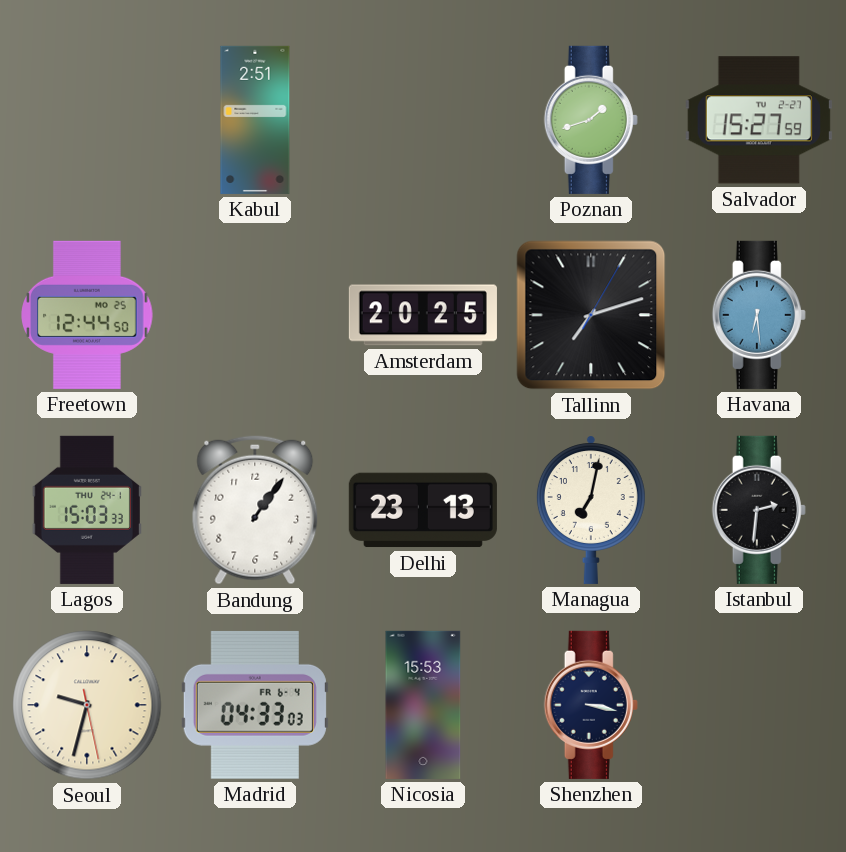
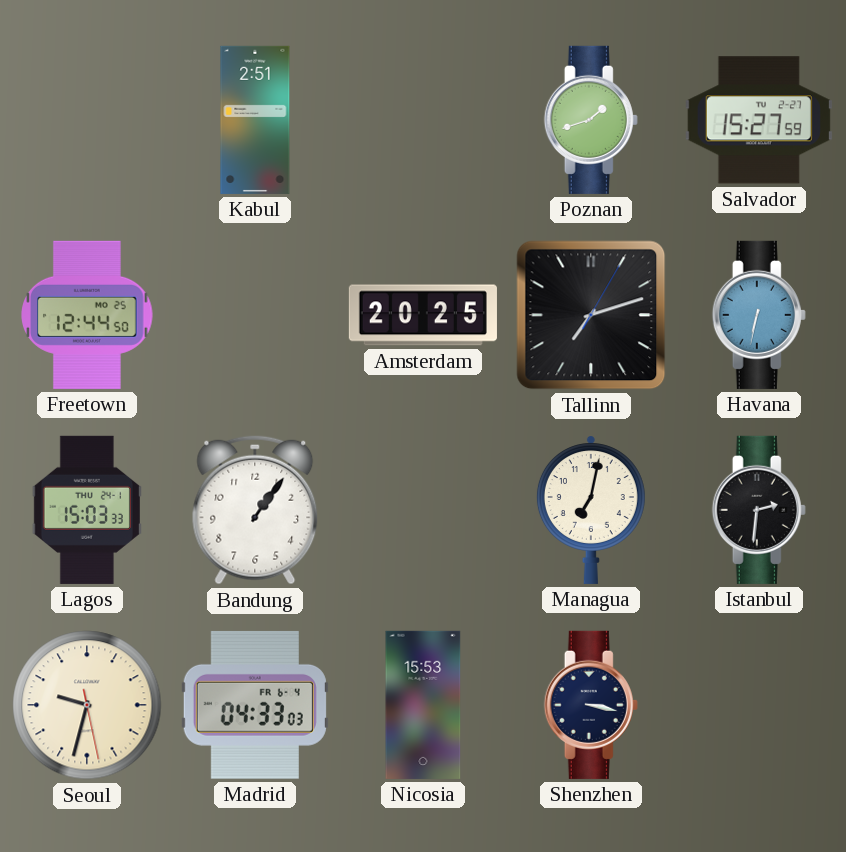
Havana: 6:29 -> 6:32
Delhi: 23:13 -> none
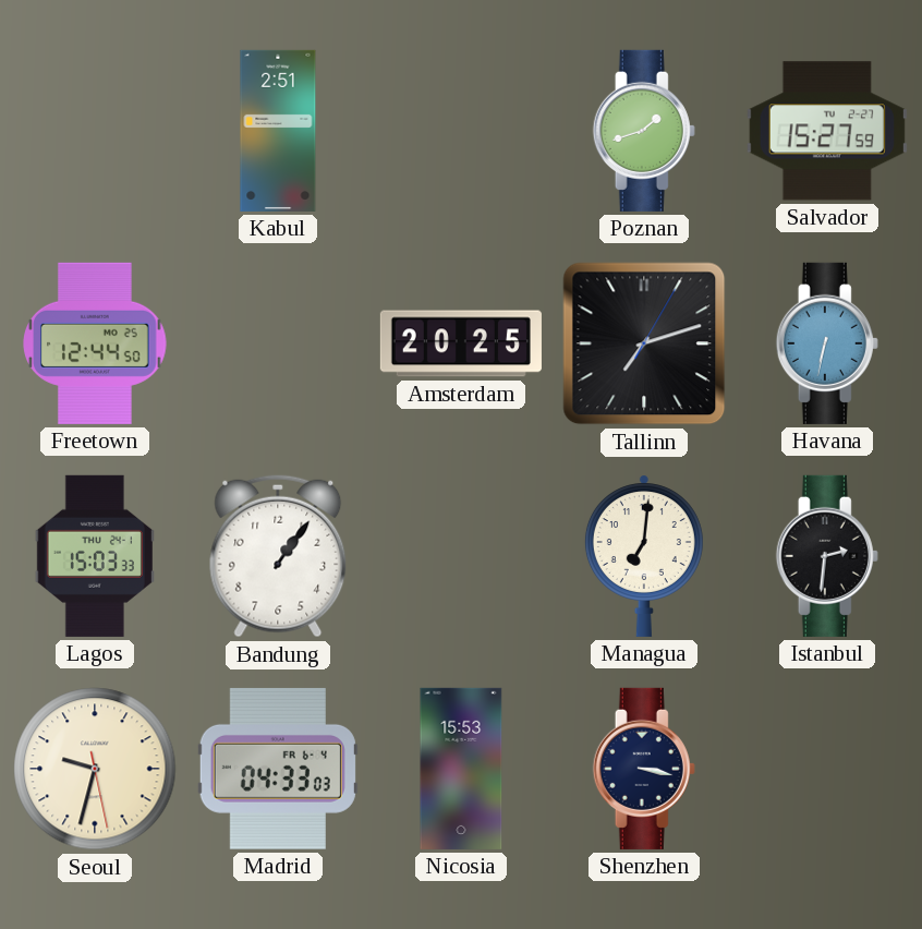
Managua: 7:02 -> 7:01
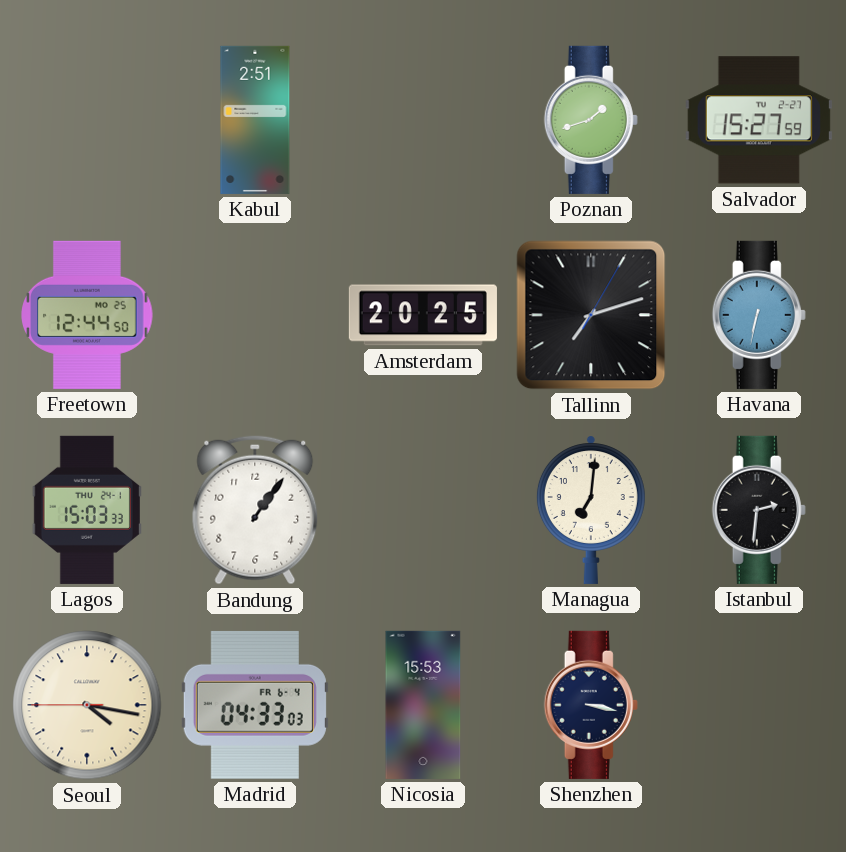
Seoul: 9:32 -> 4:16
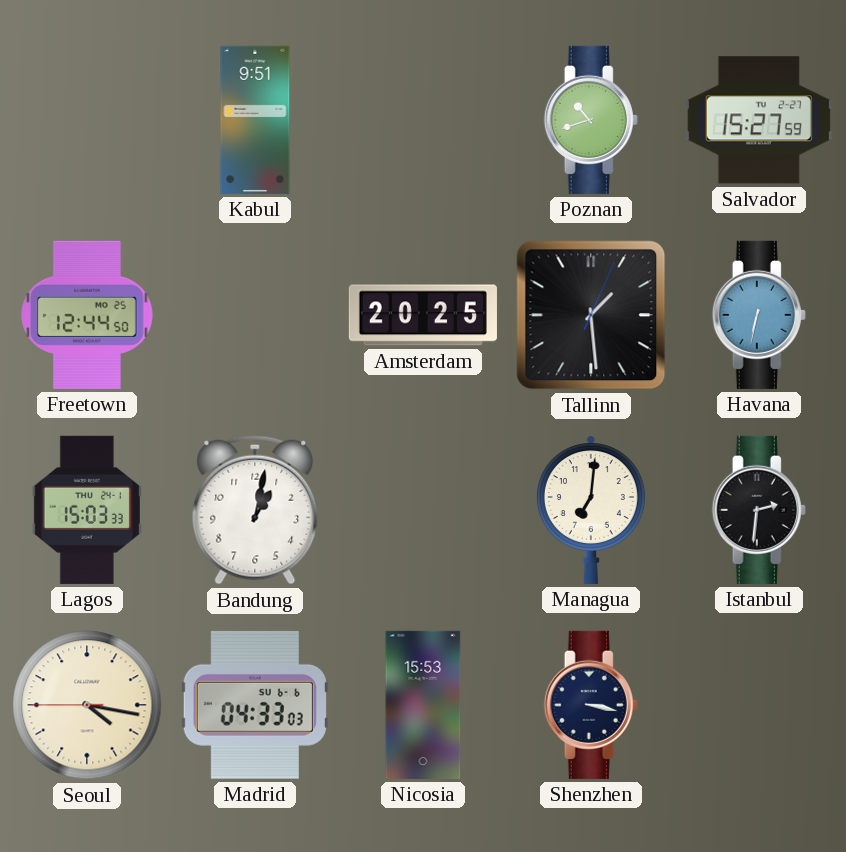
Kabul: 2:51 -> 9:51
Poznan: 1:42 -> 10:42
Tallinn: 7:12 -> 1:29
Bandung: 1:06 -> 1:02
Madrid date: FR 6-4 -> SU 6-6
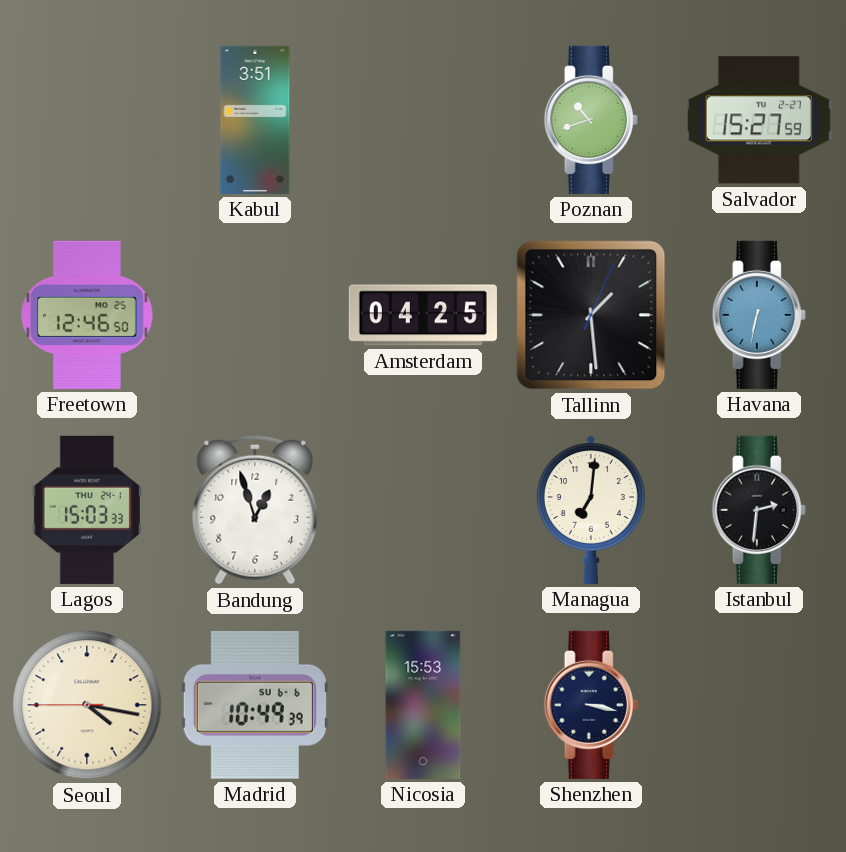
Kabul: 9:51 -> 3:51
Freetown: 12:44 -> 12:46
Amsterdam: 20:25 -> 04:25
Bandung: 1:02 -> 12:57
Madrid: 04:33 -> 10:49
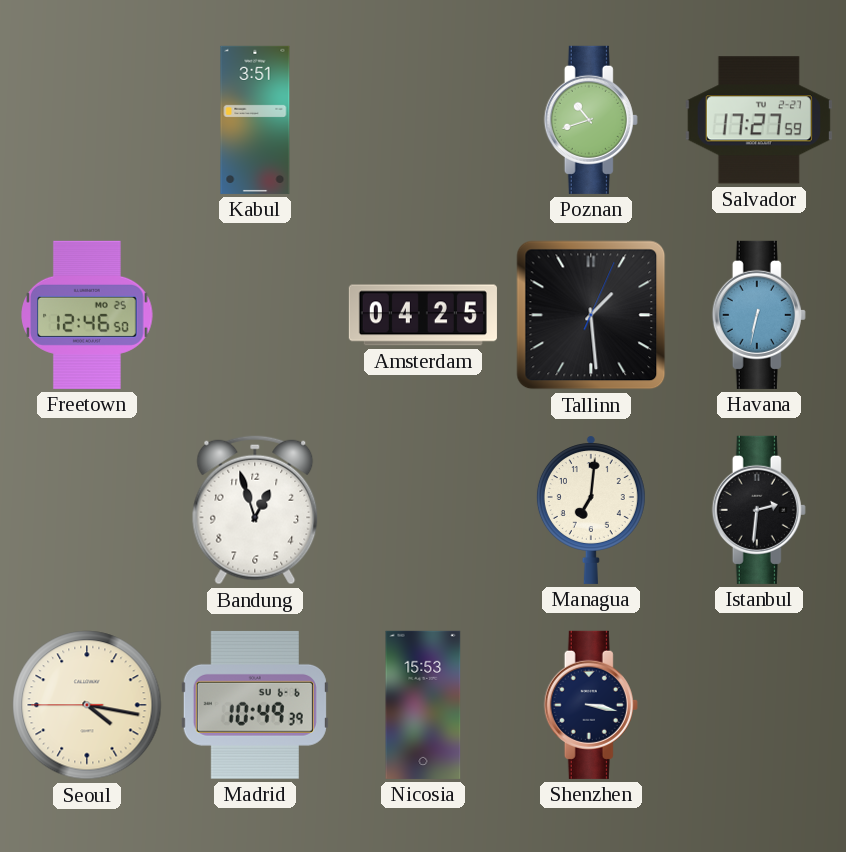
Salvador: 15:27 -> 17:27
Lagos: 15:03 -> none
